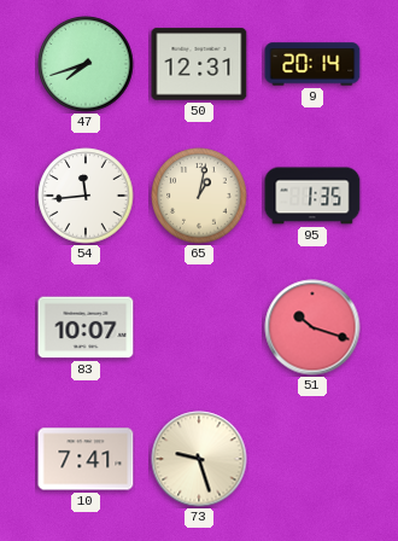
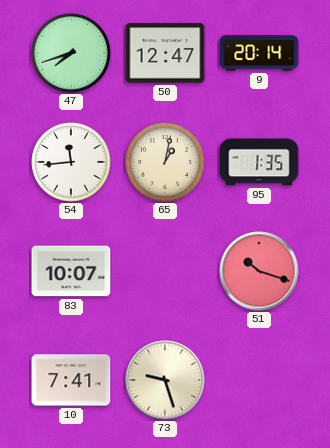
50: 12:31 -> 12:47
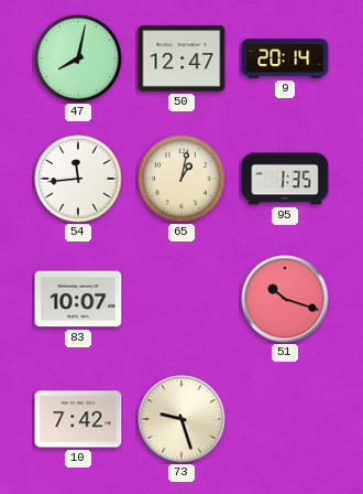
47: 7:42 -> 8:02
10: 7:41 -> 7:42
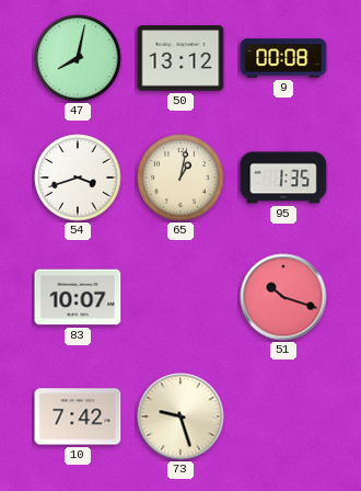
50: 12:47 -> 13:12
9: 20:14 -> 00:08
54: 11:44 -> 3:42
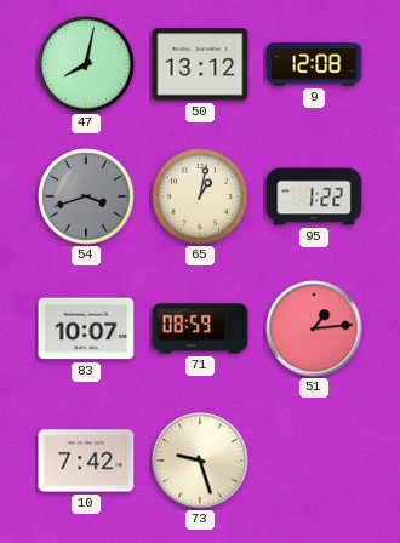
9: 00:08 -> 12:08
54 dial: white -> grey
95: 1:35 -> 1:22
71: none -> 08:59
51: 10:18 -> 1:14
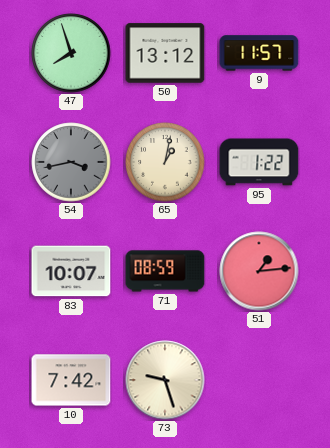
47: 8:02 -> 7:57
9: 12:08 -> 11:57
54: 3:42 -> 3:43
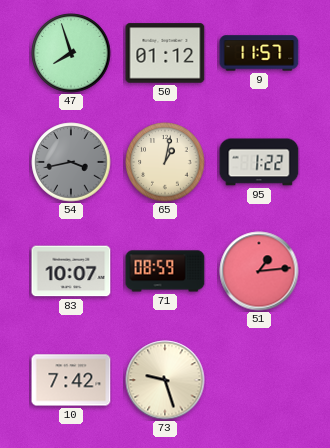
50: 13:12 -> 01:12
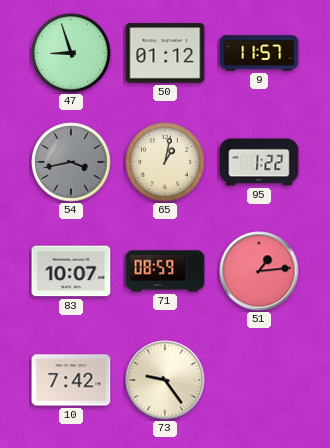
47: 7:57 -> 8:57
73: 9:27 -> 9:24
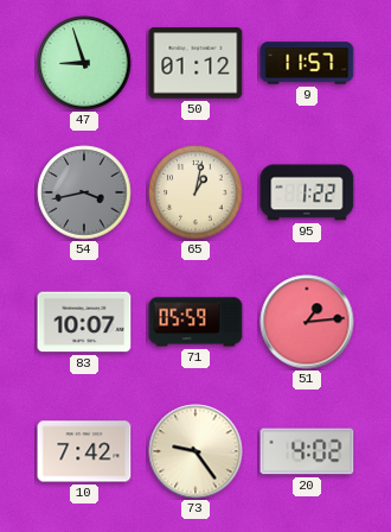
71: 08:59 -> 05:59
20: none -> 4:02
